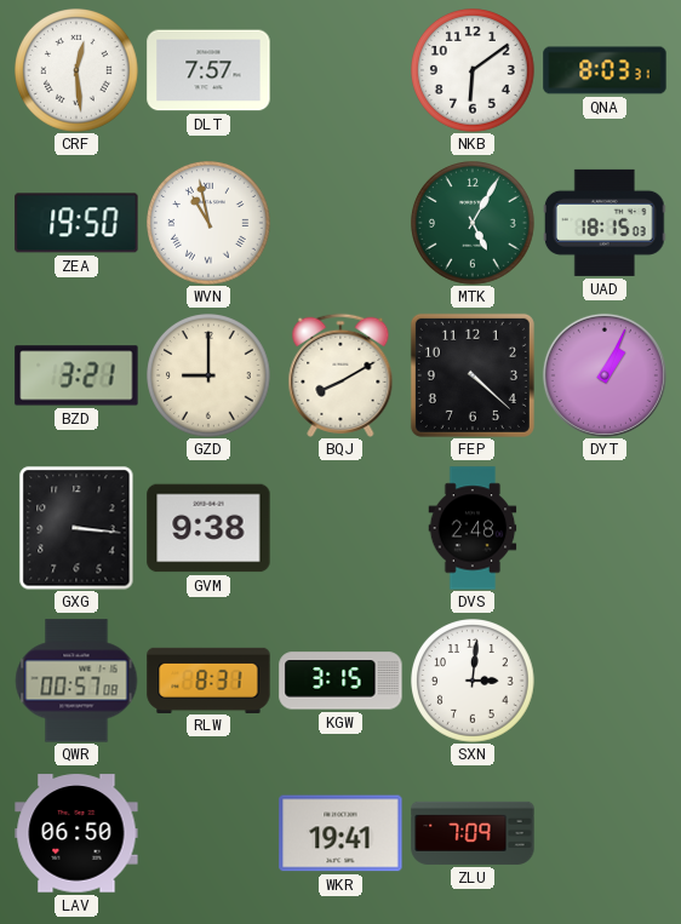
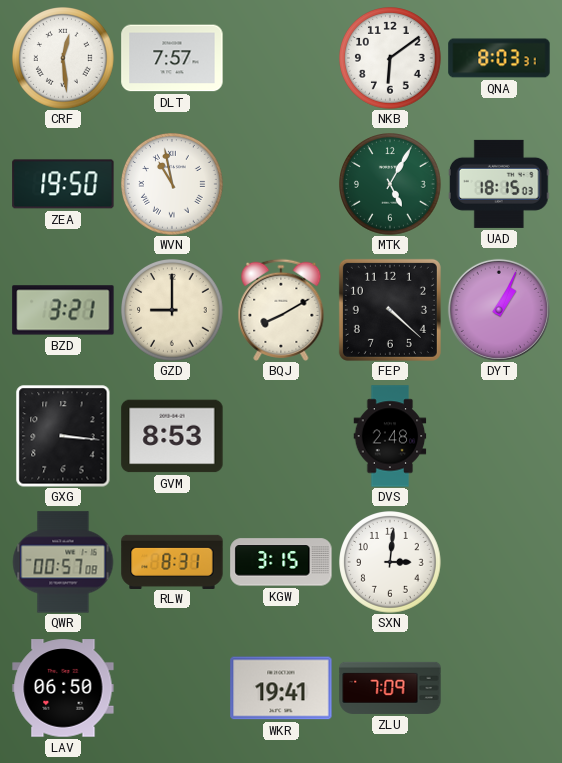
GVM: 9:38 -> 8:53
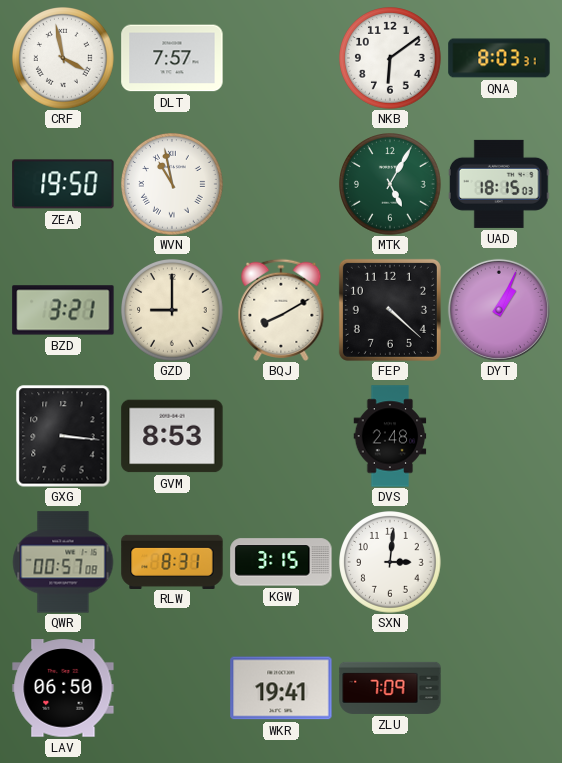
CRF: 12:29 -> 3:58
